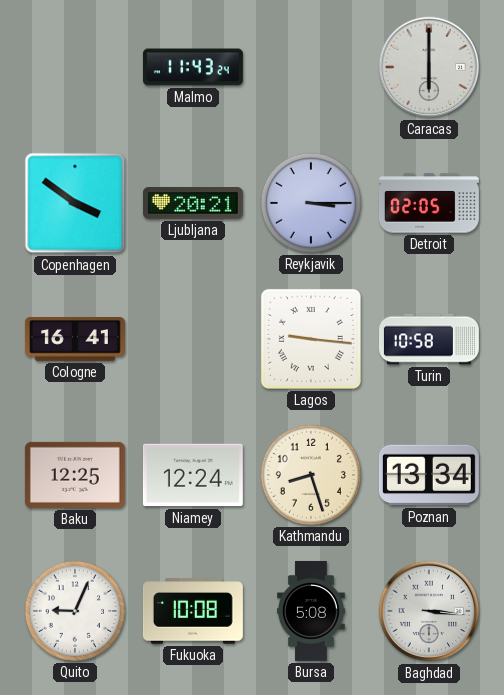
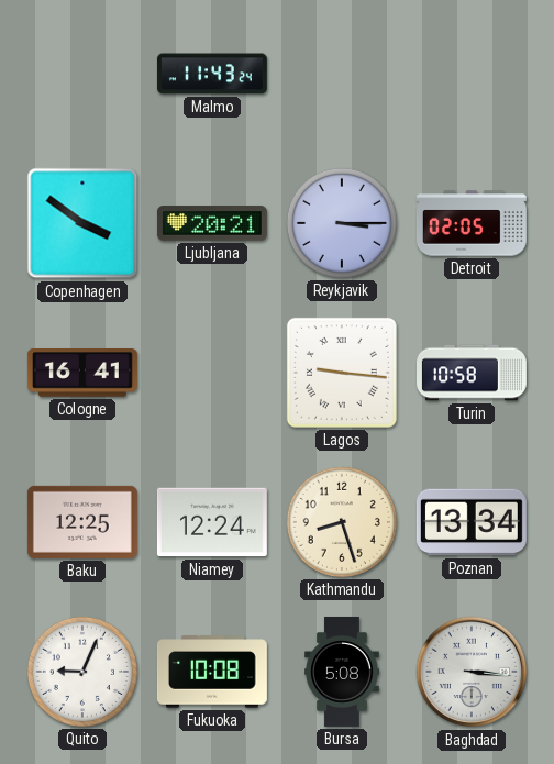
Caracas: 6:00 -> none
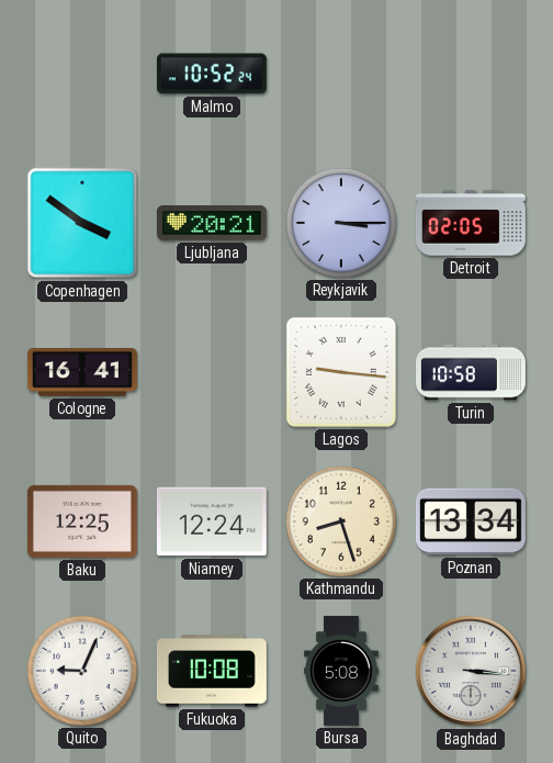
Malmo: 11:43 -> 10:52
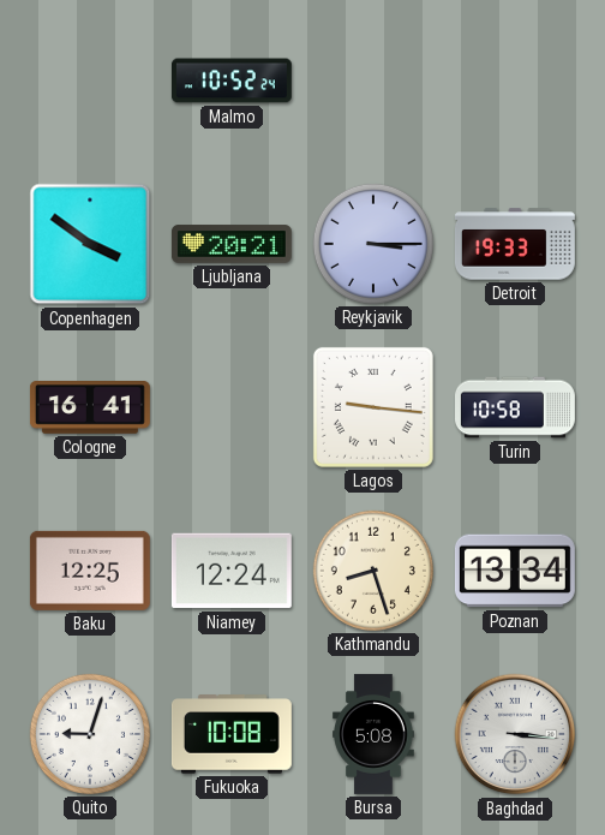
Detroit: 02:05 -> 19:33
Quito: 9:04 -> 9:03
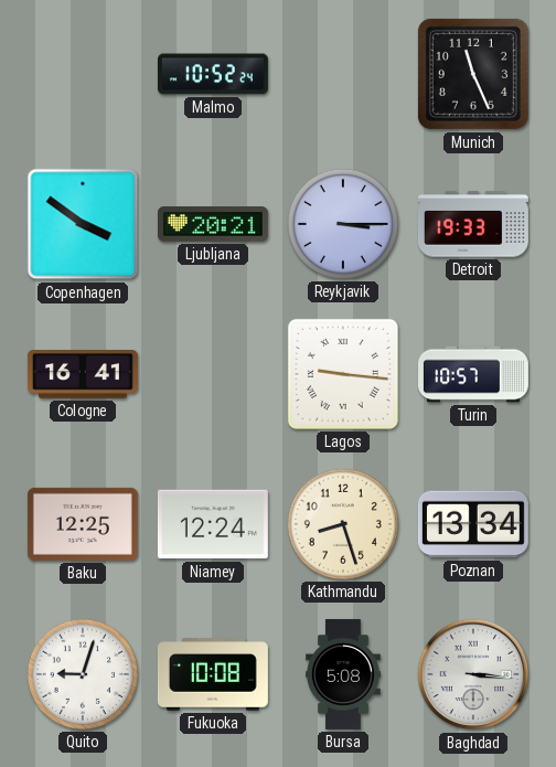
Munich: none -> 11:26
Turin: 10:58 -> 10:57
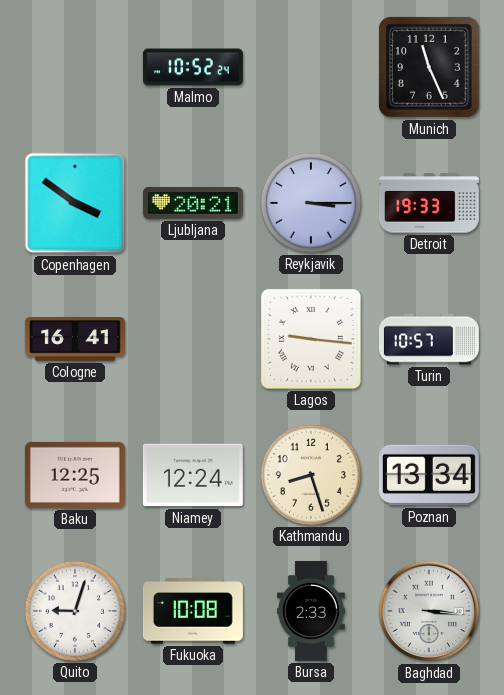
Bursa: 5:08 -> 2:33
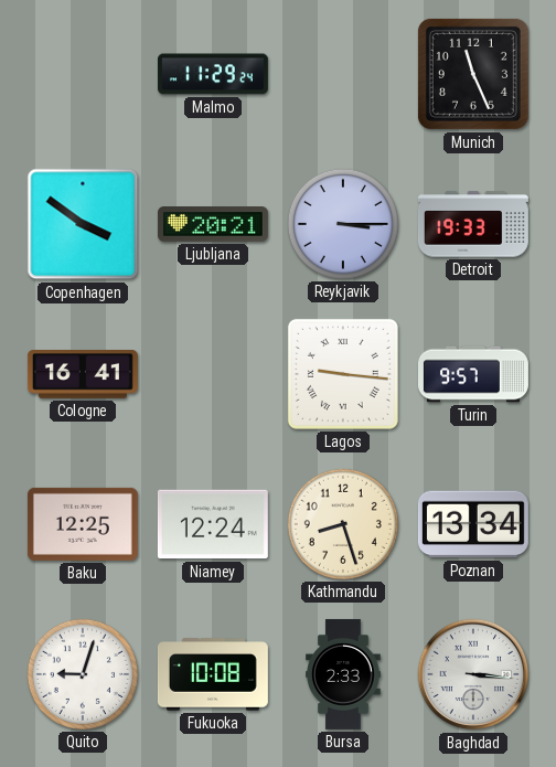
Malmo: 10:52 -> 11:29
Turin: 10:57 -> 9:57
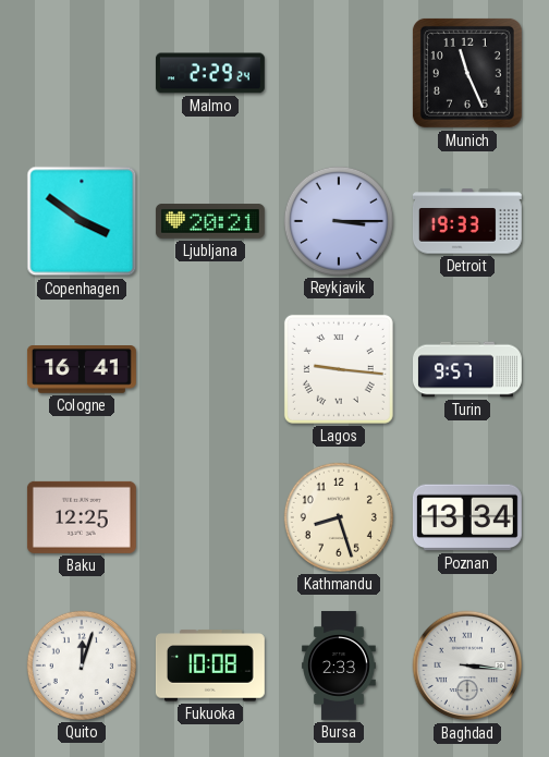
Malmo: 11:29 -> 2:29
Niamey: 12:24 -> none
Quito: 9:03 -> 12:03
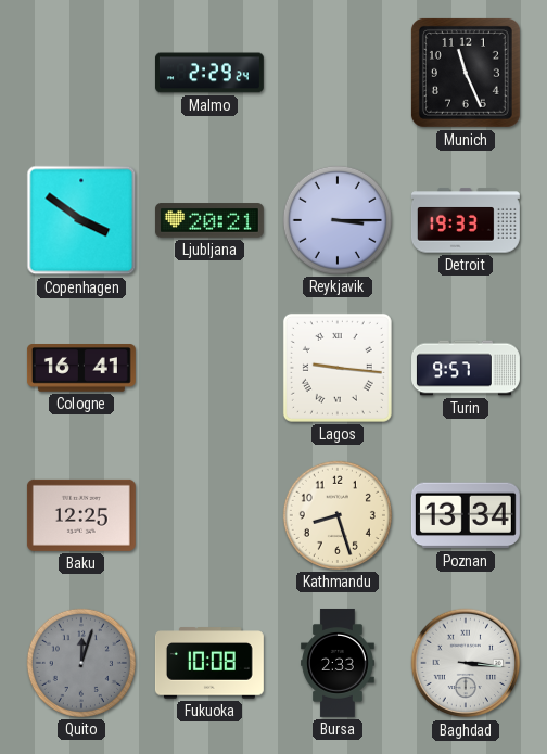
Quito dial: white -> grey
